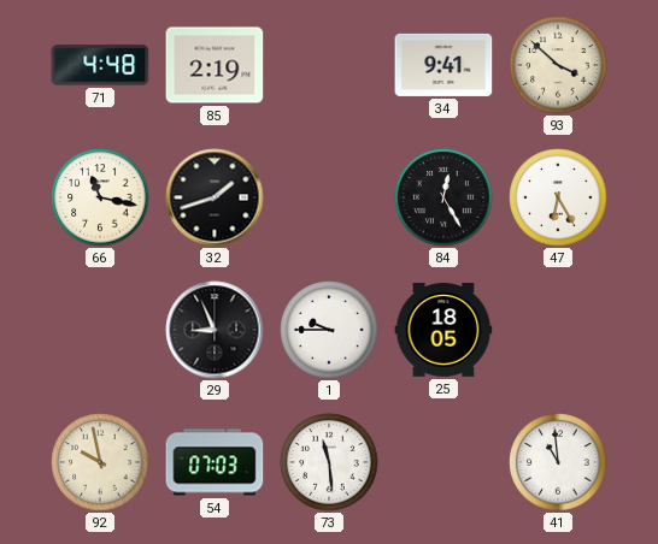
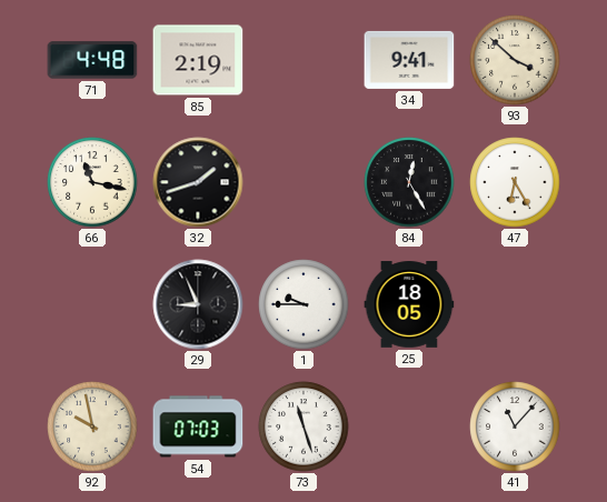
73: 11:29 -> 11:27
41: 10:59 -> 11:07
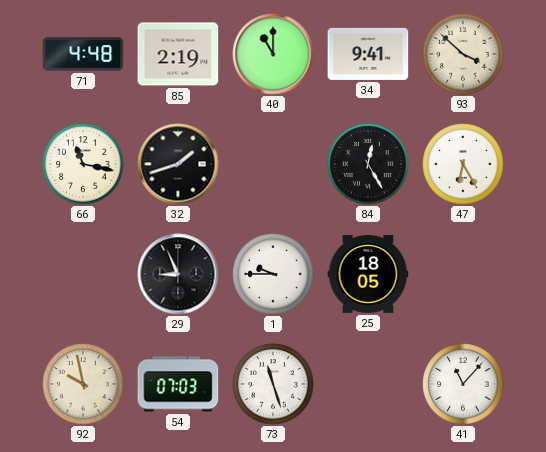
40: none -> 11:00
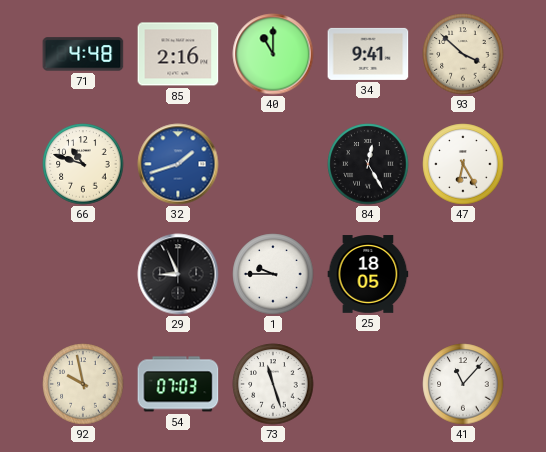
85: 2:19 -> 2:16
66: 11:17 -> 10:48
32 dial: black -> blue
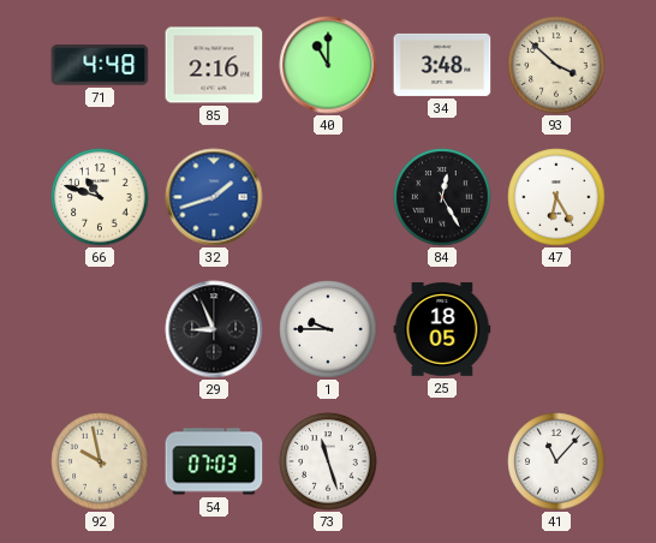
34: 9:41 -> 3:48
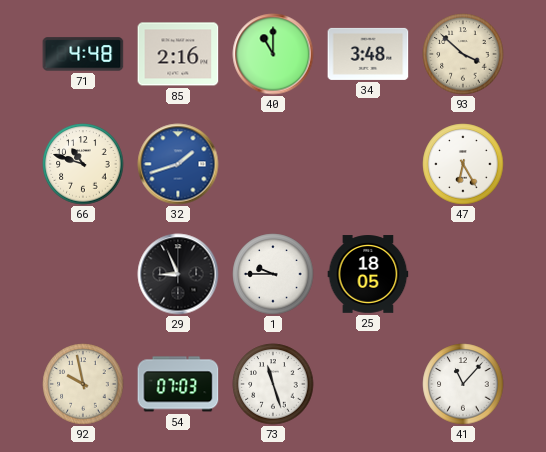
84: 12:25 -> none
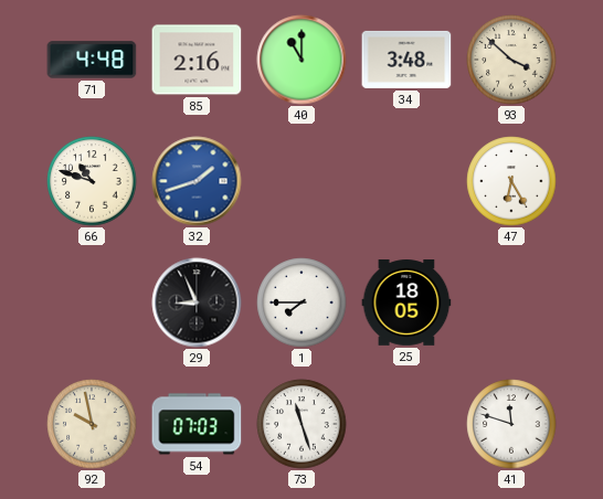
1: 9:45 -> 7:45
41: 11:07 -> 11:48
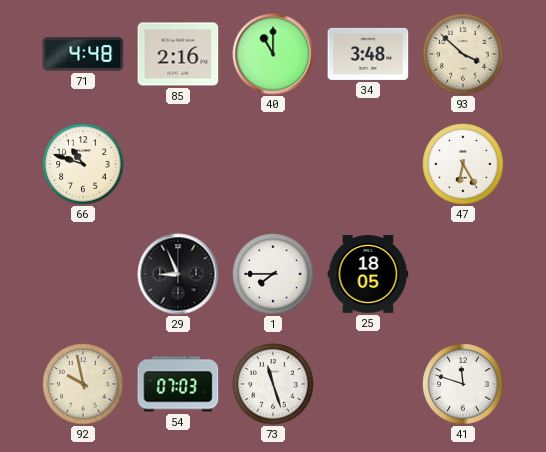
32: 1:42 -> none
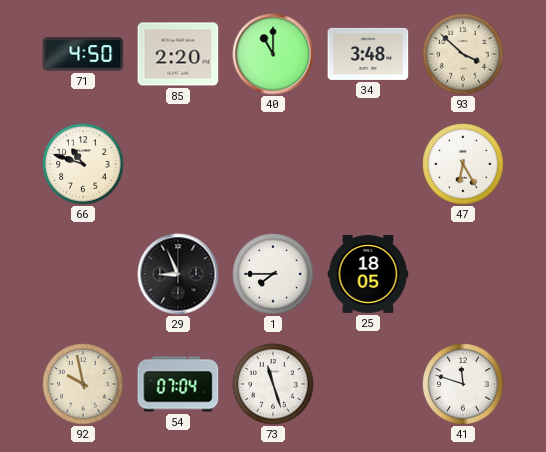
71: 4:48 -> 4:50
85: 2:16 -> 2:20
54: 07:03 -> 07:04
